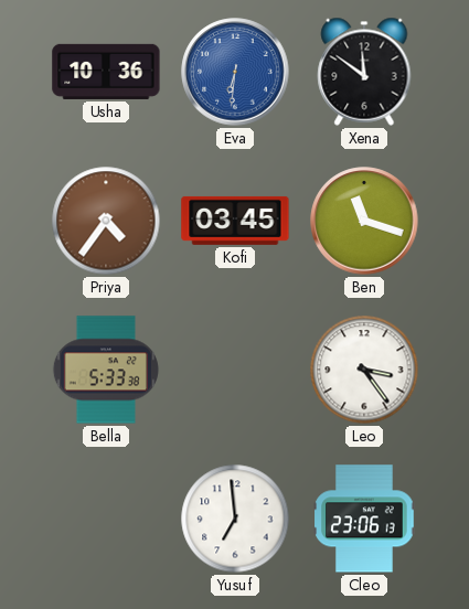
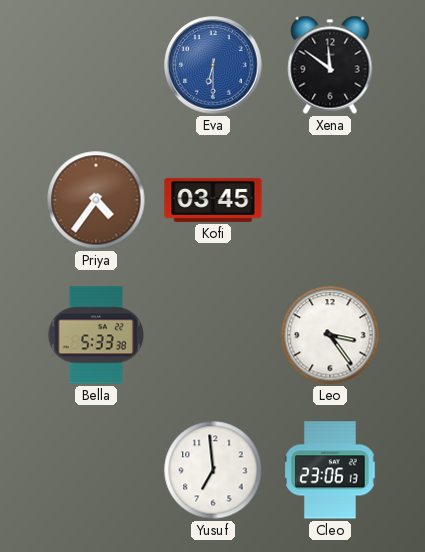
Usha: 10:36 -> none
Eva: 6:31 -> 6:30
Ben: 11:18 -> none
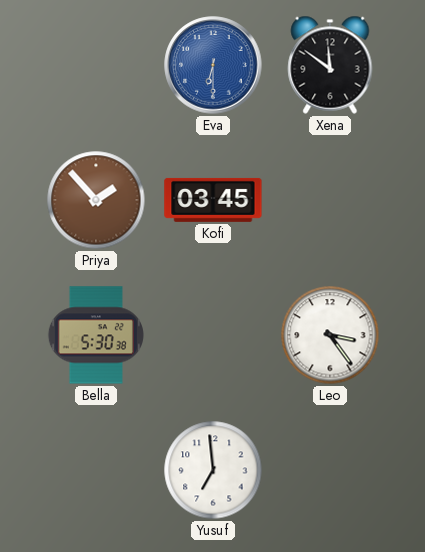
Priya: 4:36 -> 1:53
Bella: 5:33 -> 5:30
Cleo: 23:06 -> none
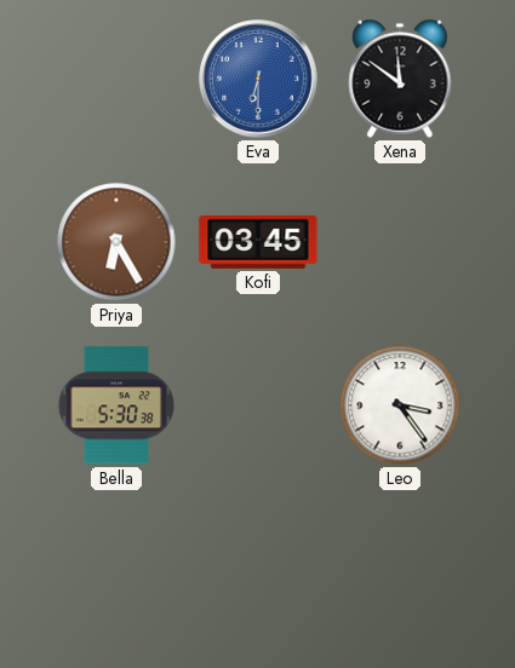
Priya: 1:53 -> 6:25
Yusuf: 6:59 -> none
